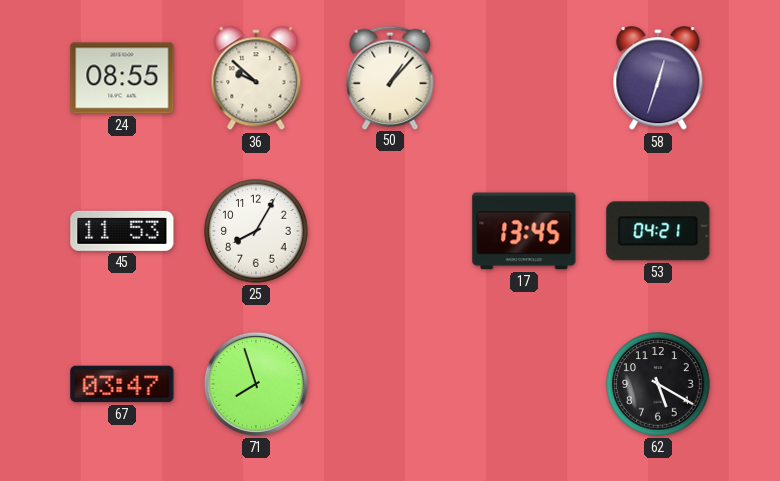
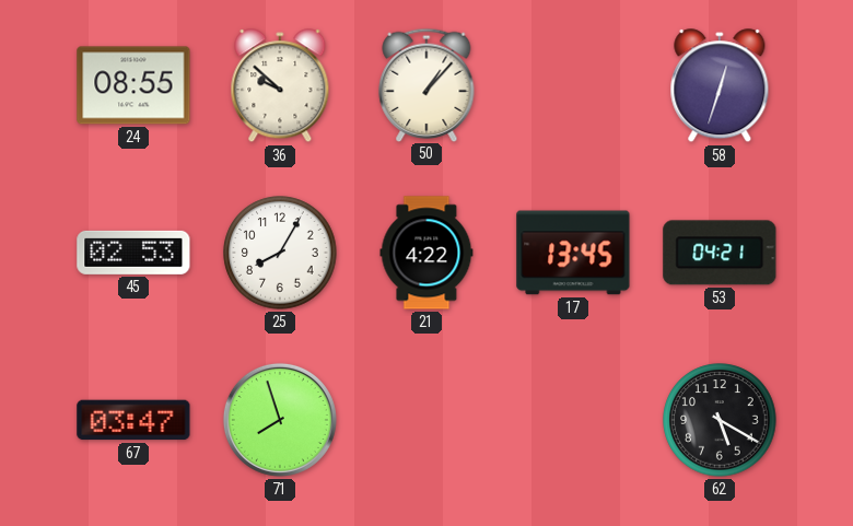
45: 11:53 -> 02:53
21: none -> 4:22
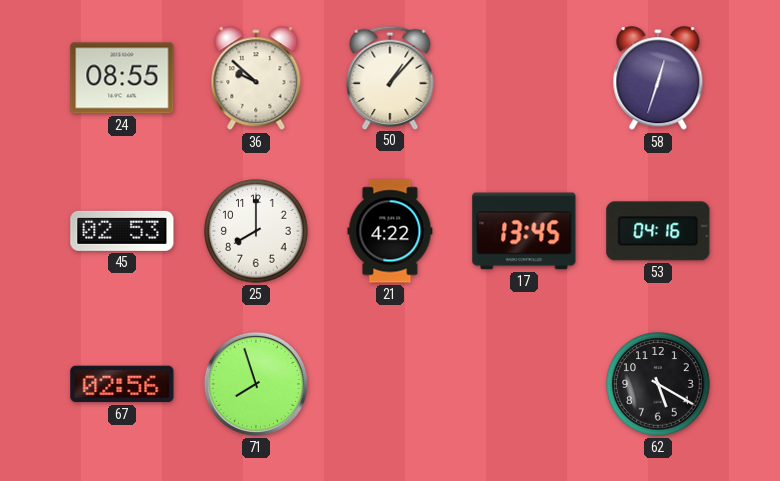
25: 8:05 -> 8:00
53: 04:21 -> 04:16
67: 03:47 -> 02:56
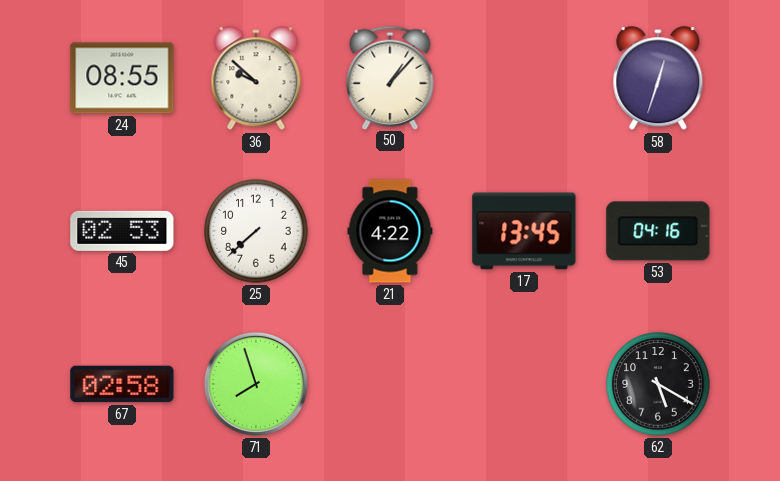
25: 8:00 -> 7:38
67: 02:56 -> 02:58
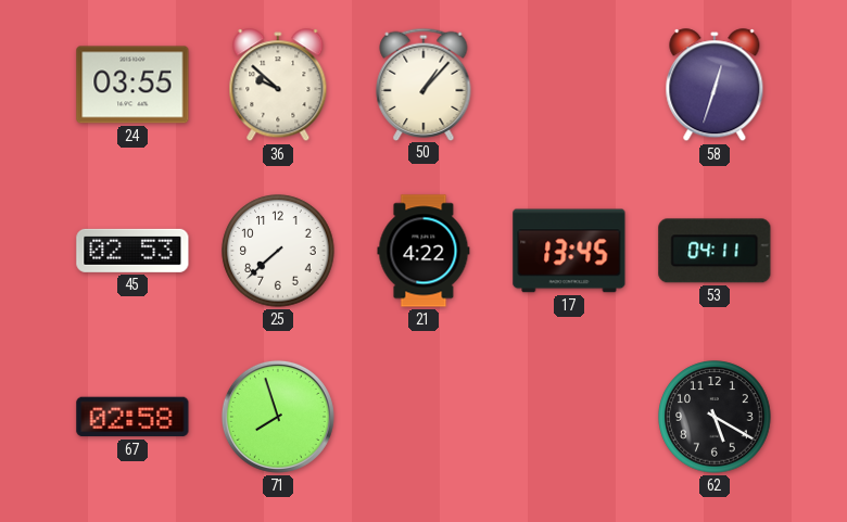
24: 08:55 -> 03:55
53: 04:16 -> 04:11
